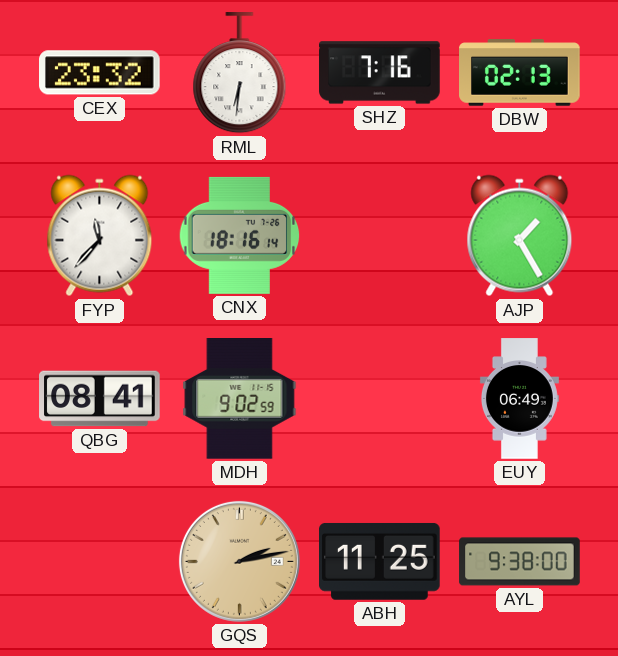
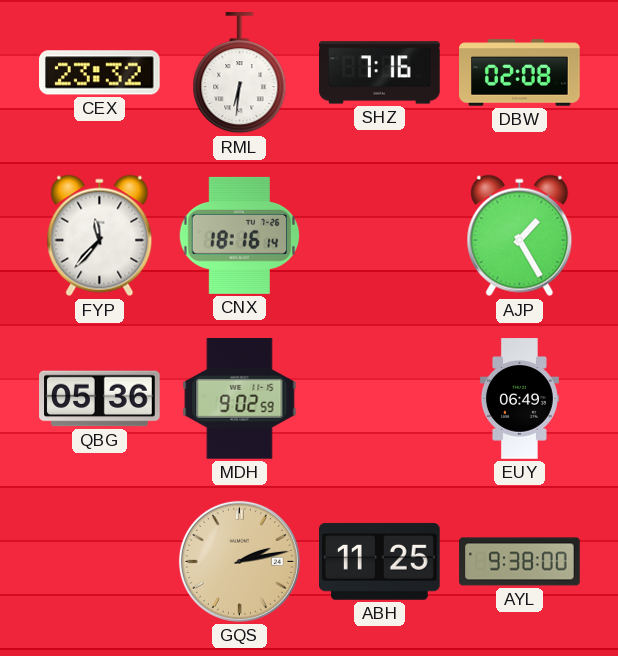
DBW: 02:13 -> 02:08
QBG: 08:41 -> 05:36
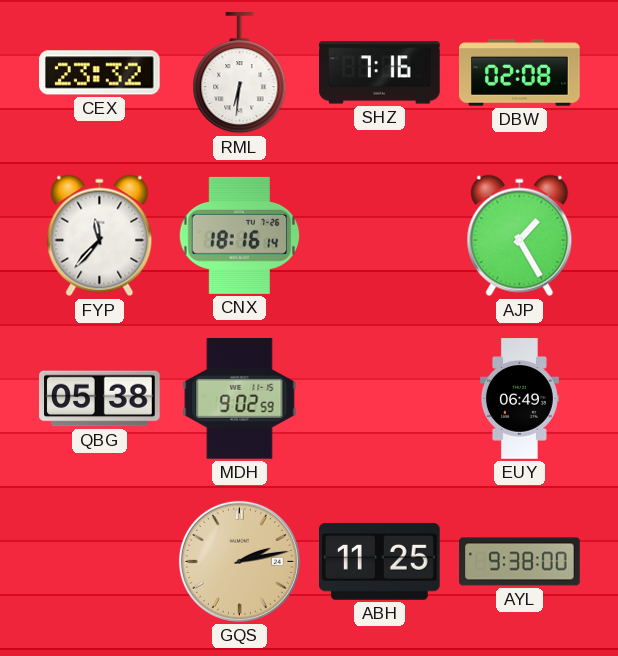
QBG: 05:36 -> 05:38
